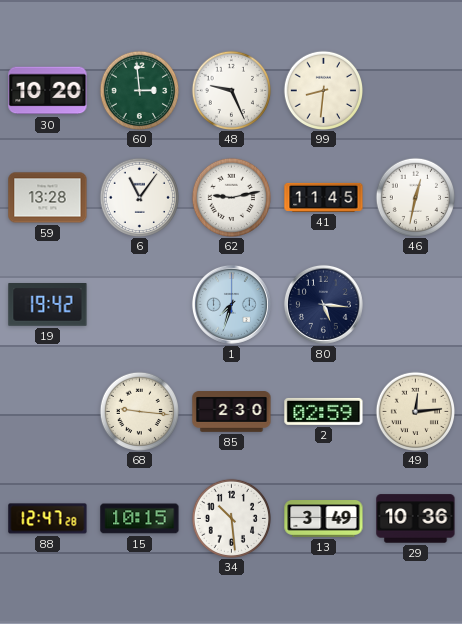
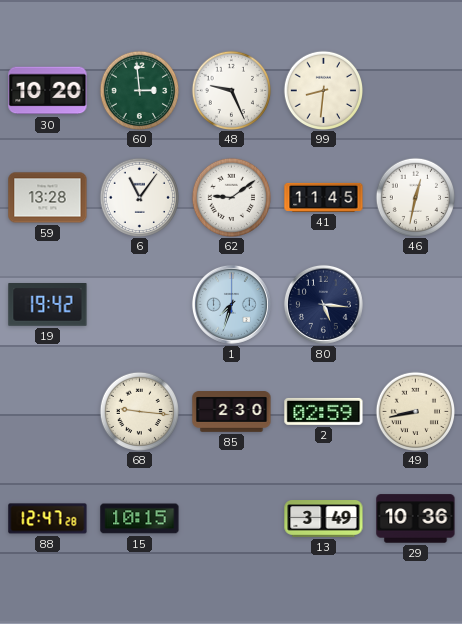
62: 9:13 -> 9:09
49: 12:14 -> 8:43
34: 10:29 -> none
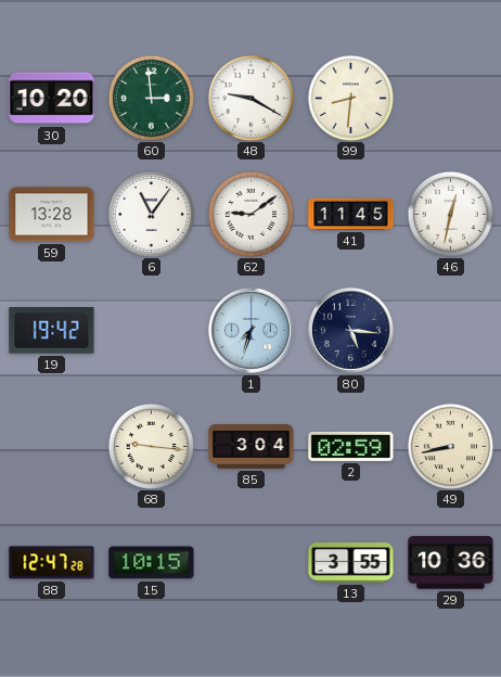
48: 9:26 -> 9:20
85: 2:30 -> 3:04
13: 3:49 -> 3:55
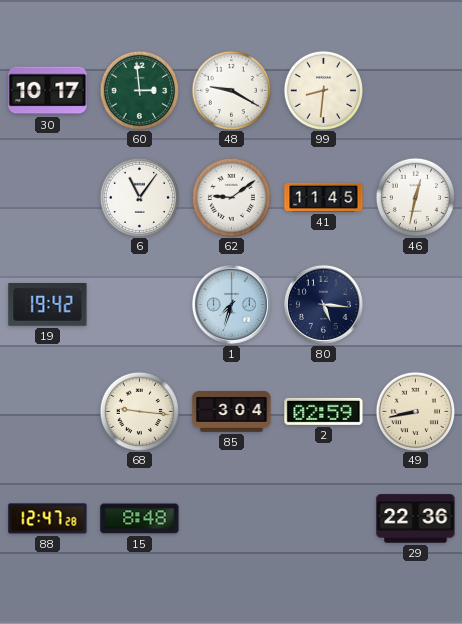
30: 10:20 -> 10:17
59: 13:28 -> none
15: 10:15 -> 8:48
13: 3:55 -> none
29: 10:36 -> 22:36
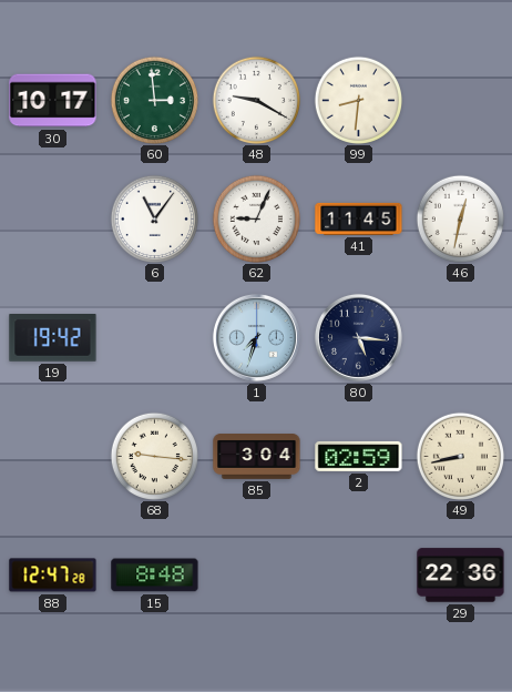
62: 9:09 -> 9:04
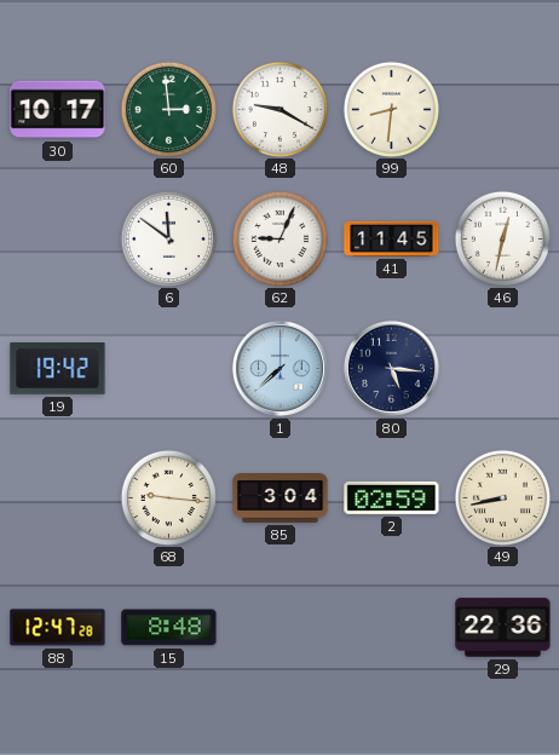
6: 11:06 -> 11:51
1: 7:33 -> 7:38
